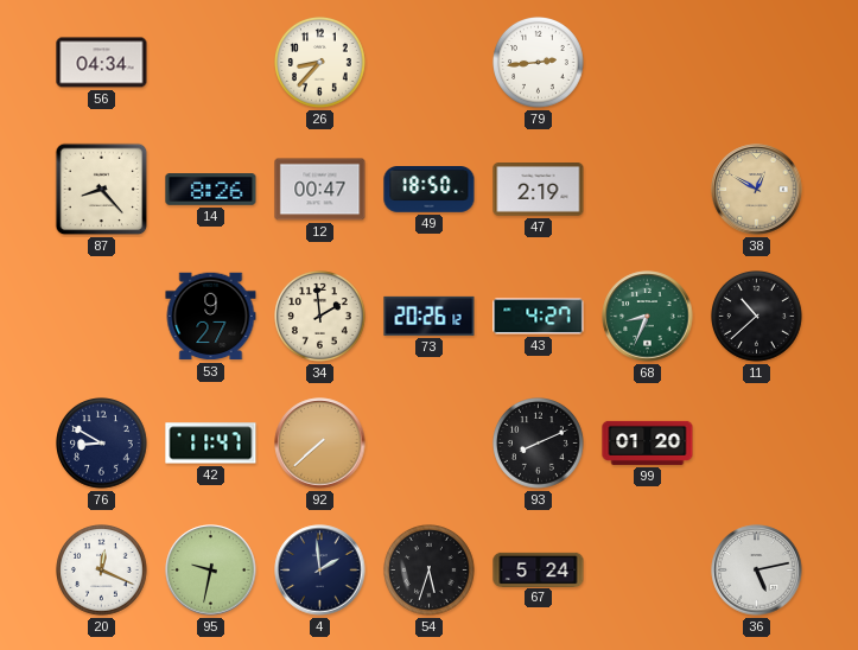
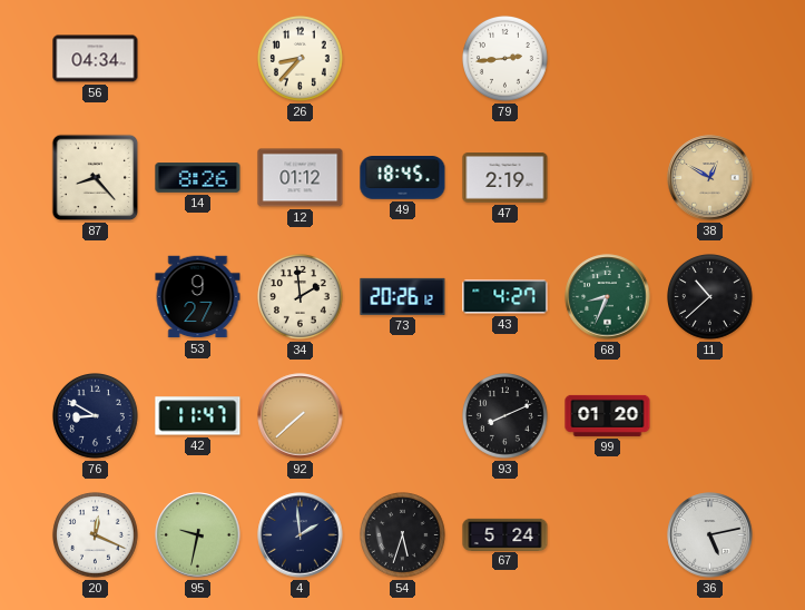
12: 00:47 -> 01:12
49: 18:50 -> 18:45
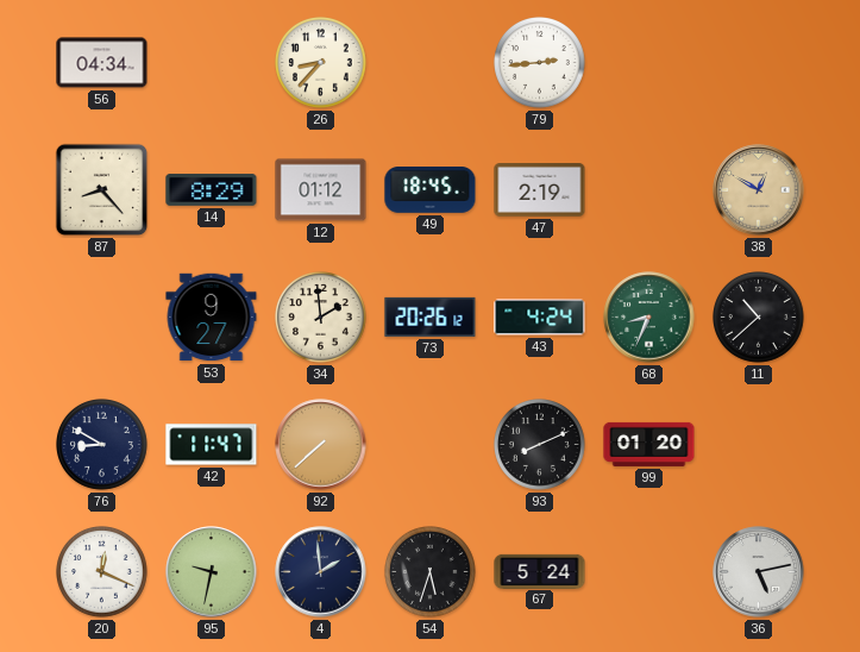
14: 8:26 -> 8:29
43: 4:27 -> 4:24
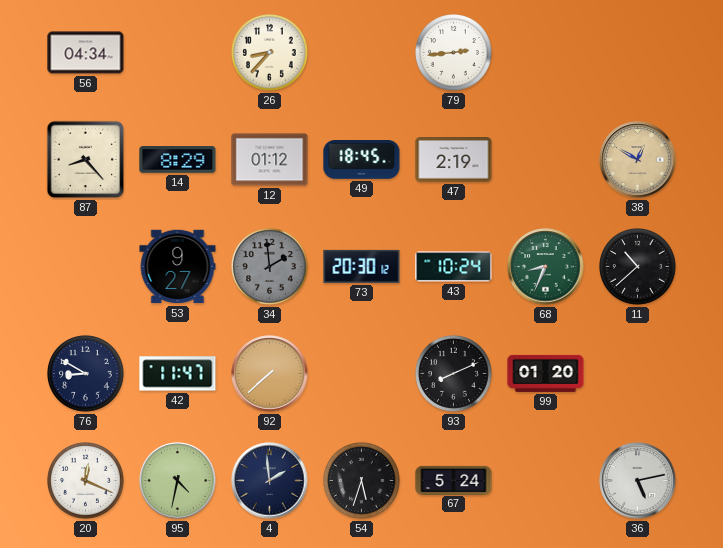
34 dial: cream -> grey
73: 20:26 -> 20:30
43: 4:24 -> 10:24
95: 9:32 -> 4:32
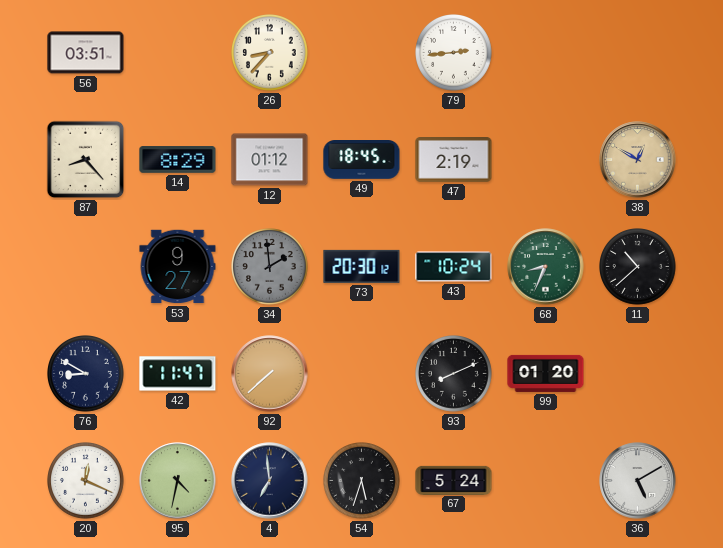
56: 04:34 -> 03:51
4: 1:59 -> 6:59
36: 5:13 -> 5:10
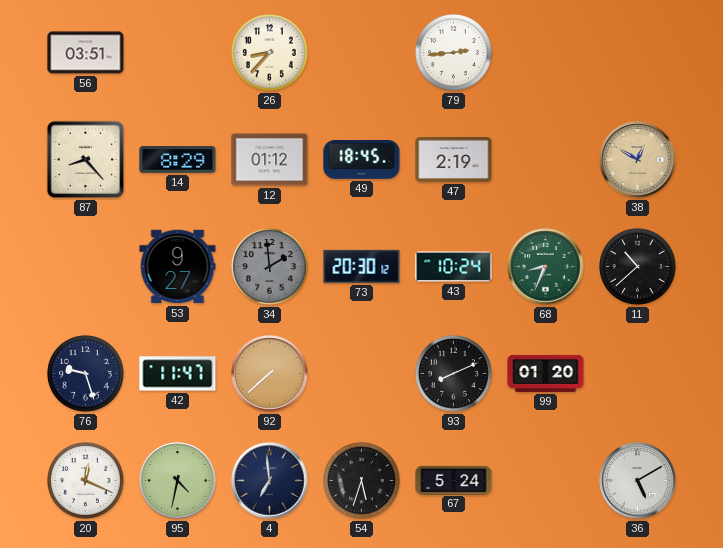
76: 8:50 -> 9:27
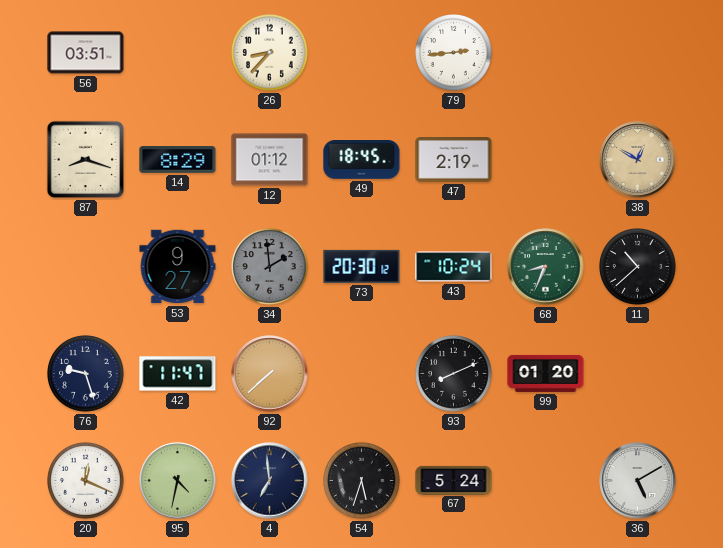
87: 8:23 -> 8:18
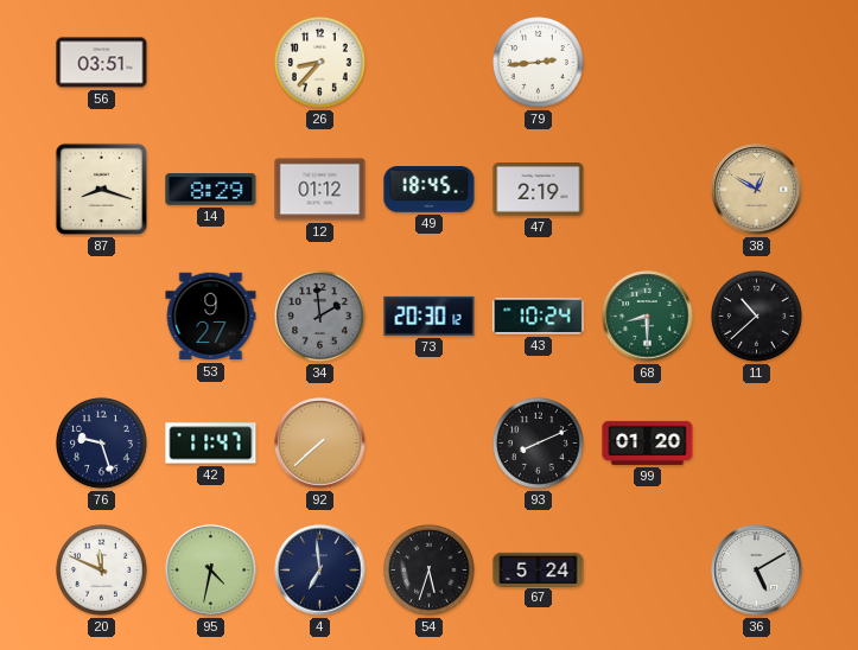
68: 8:34 -> 8:30
20: 12:19 -> 11:49
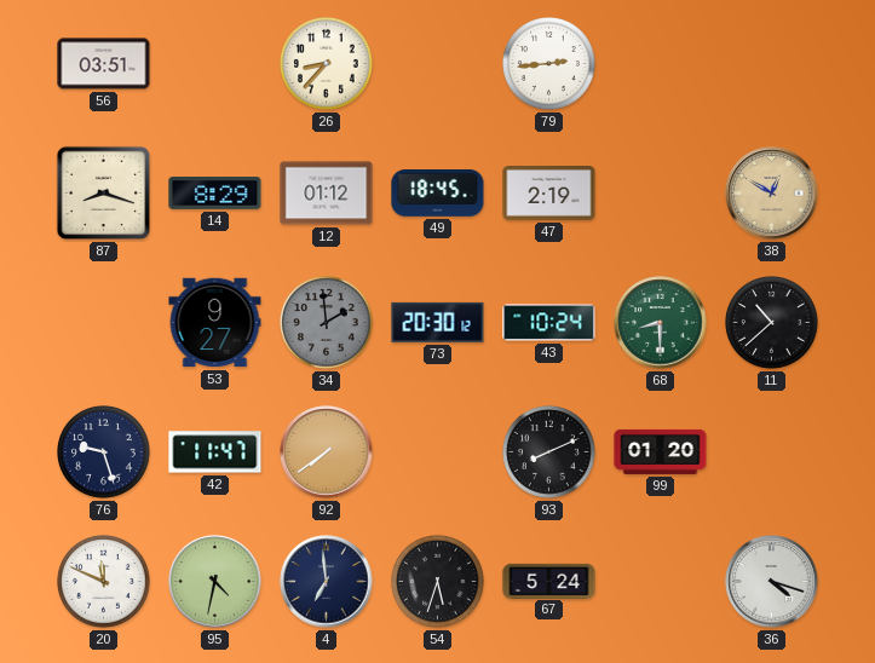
92: 7:38 -> 7:39
36: 5:10 -> 4:18
